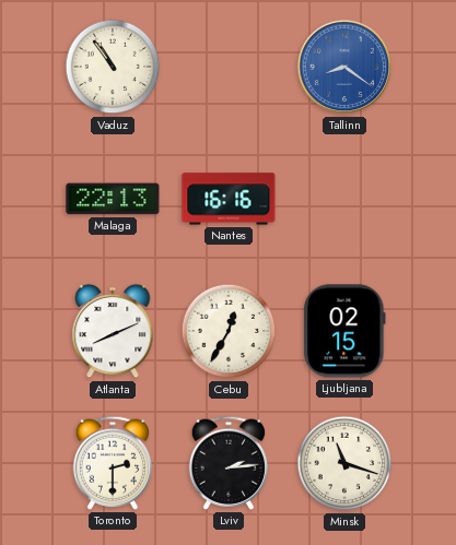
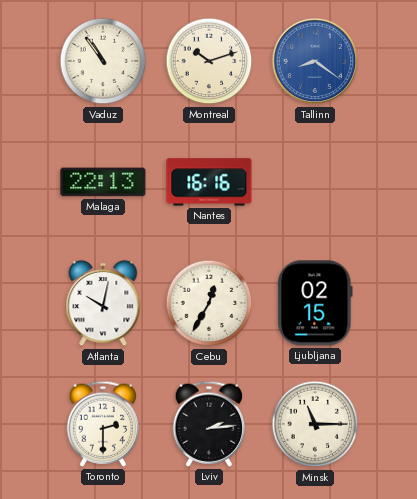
Montreal: none -> 10:12
Atlanta: 8:11 -> 10:02
Minsk: 11:18 -> 11:15
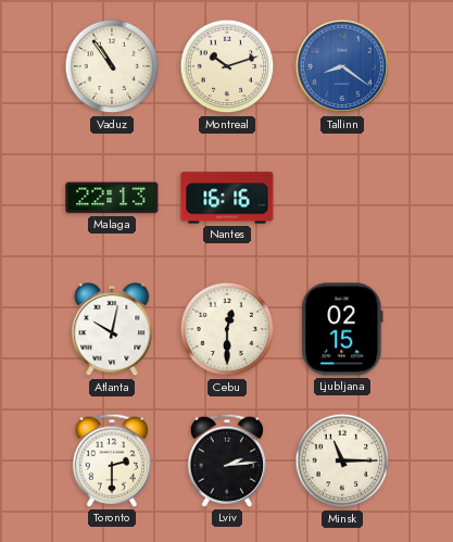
Cebu: 12:35 -> 12:30
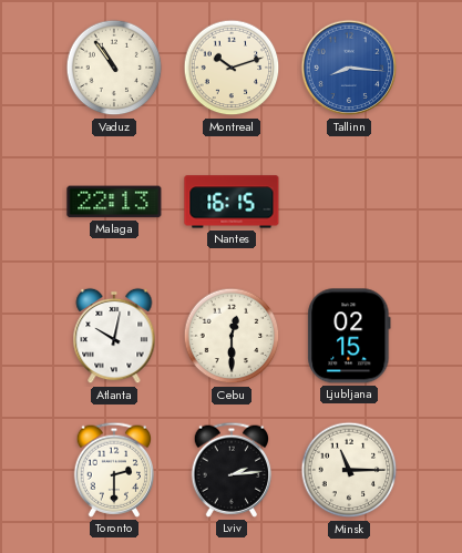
Tallinn: 8:21 -> 8:16
Nantes: 16:16 -> 16:15
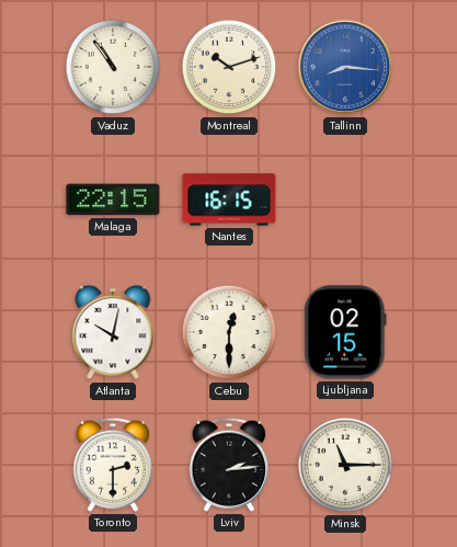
Malaga: 22:13 -> 22:15
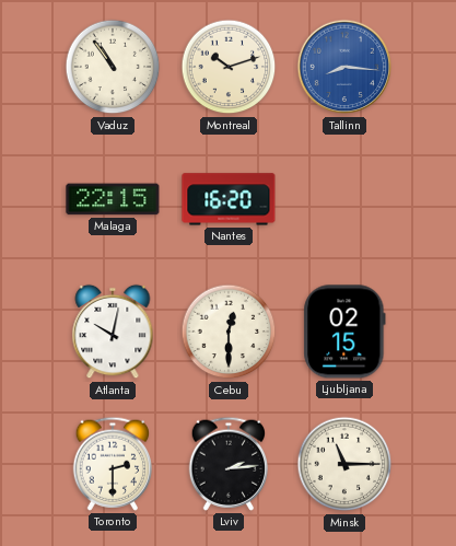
Nantes: 16:15 -> 16:20
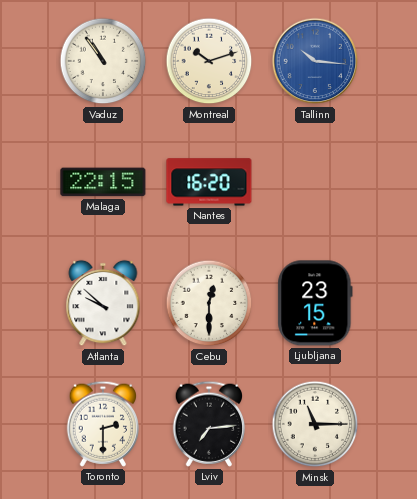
Tallinn: 8:16 -> 10:16
Atlanta: 10:02 -> 9:52
Ljubljana: 02:15 -> 23:15
Lviv: 2:14 -> 7:14
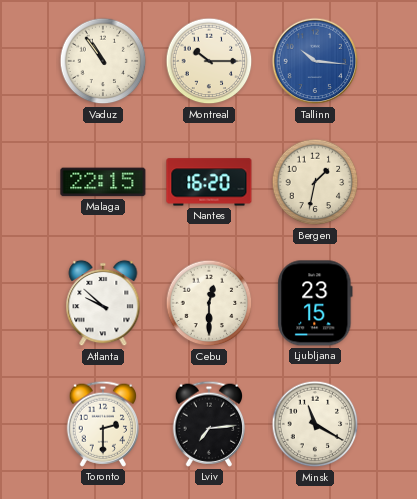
Montreal: 10:12 -> 10:15
Bergen: none -> 1:32
Minsk: 11:15 -> 11:20
